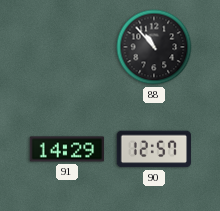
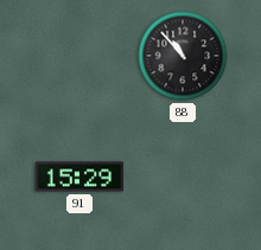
91: 14:29 -> 15:29
90: 12:57 -> none
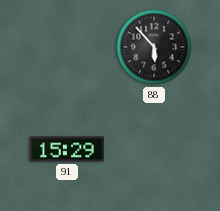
88: 10:53 -> 5:53
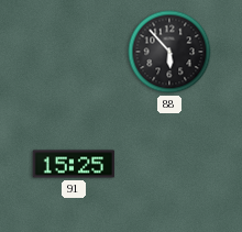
91: 15:29 -> 15:25
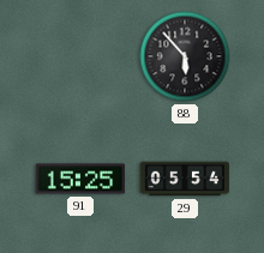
29: none -> 05:54
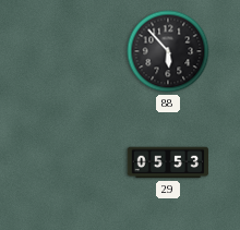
91: 15:25 -> none
29: 05:54 -> 05:53
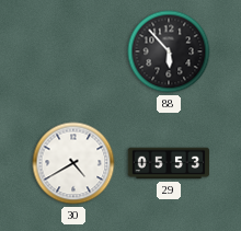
30: none -> 4:40
